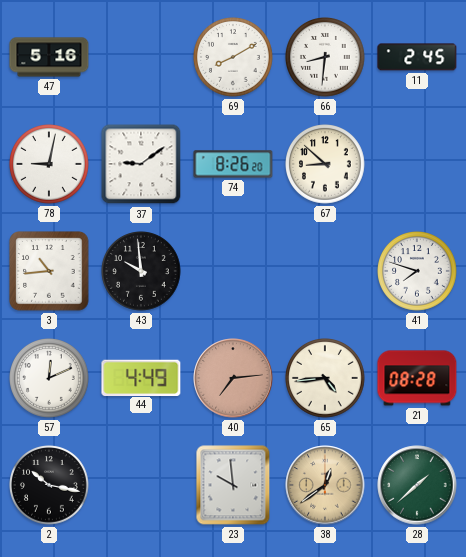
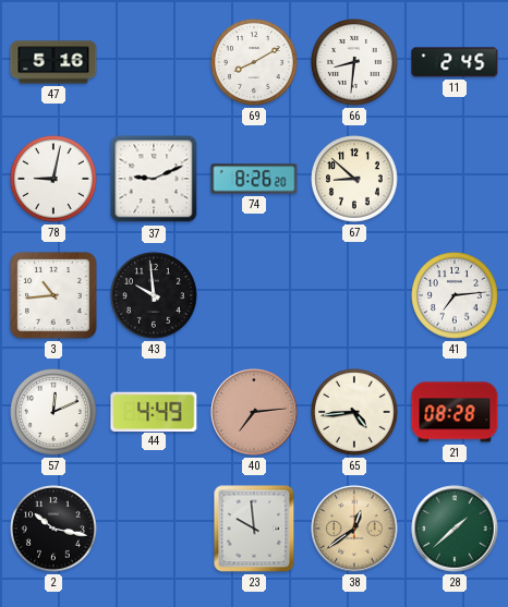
37: 9:09 -> 9:11
41: 7:48 -> 7:14
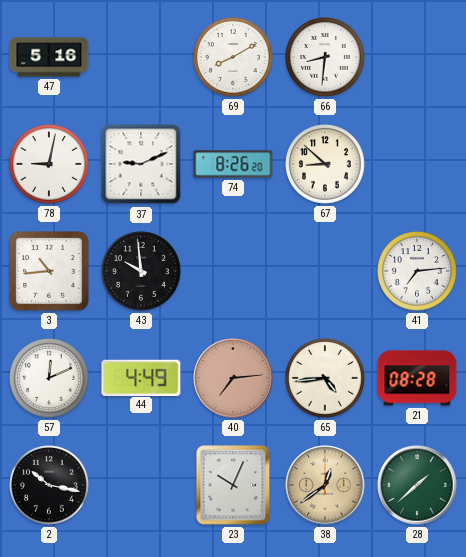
11: 2:45 -> none
23: 9:59 -> 10:04
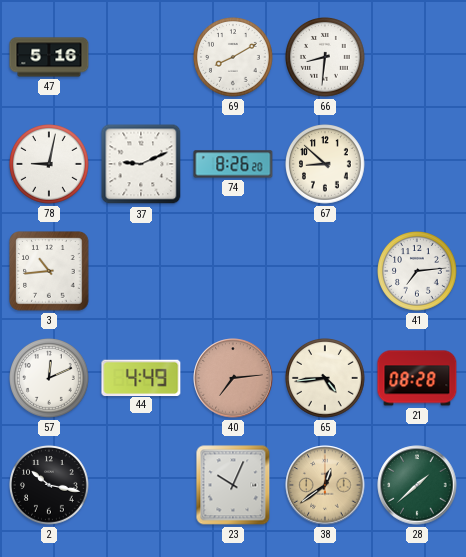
43: 9:59 -> none
